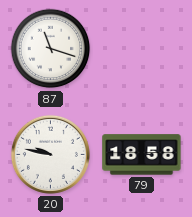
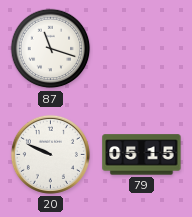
20: 9:47 -> 9:49
79: 18:58 -> 05:15
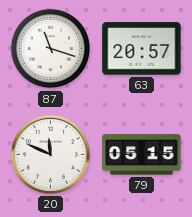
63: none -> 20:57
20: 9:49 -> 11:49
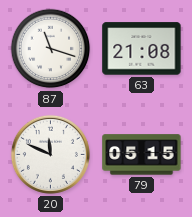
63: 20:57 -> 21:08
